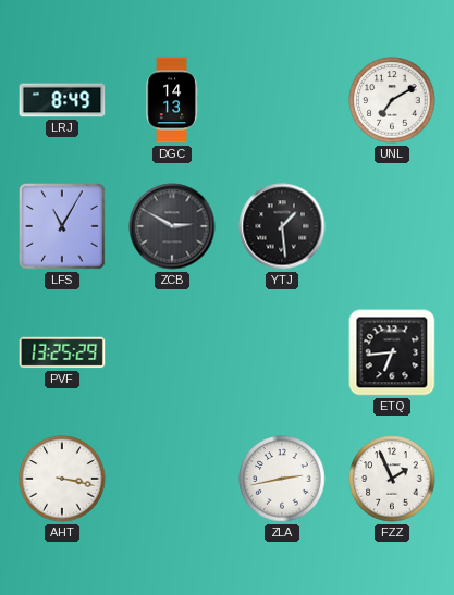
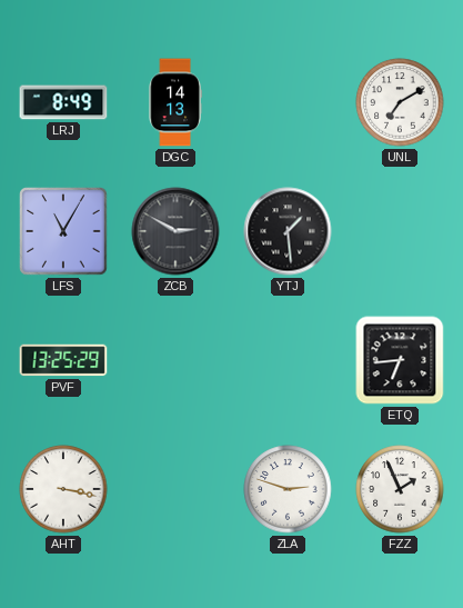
ZLA: 2:43 -> 2:48
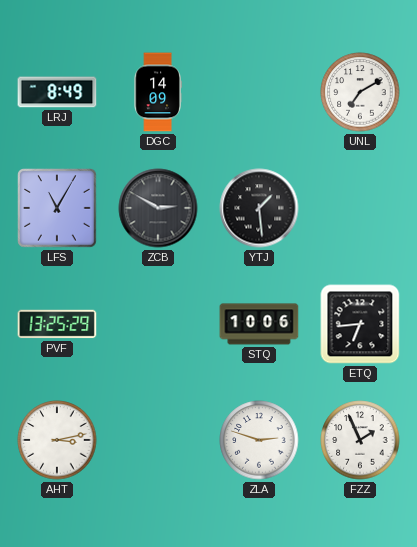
DGC: 14:13 -> 14:09
STQ: none -> 10:06
AHT: 3:17 -> 3:13
